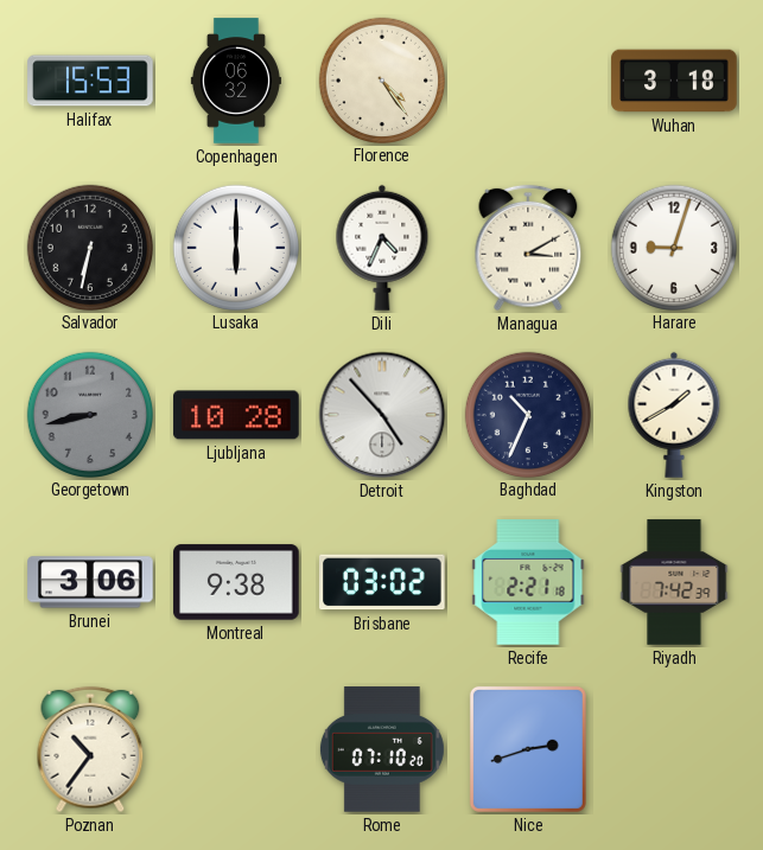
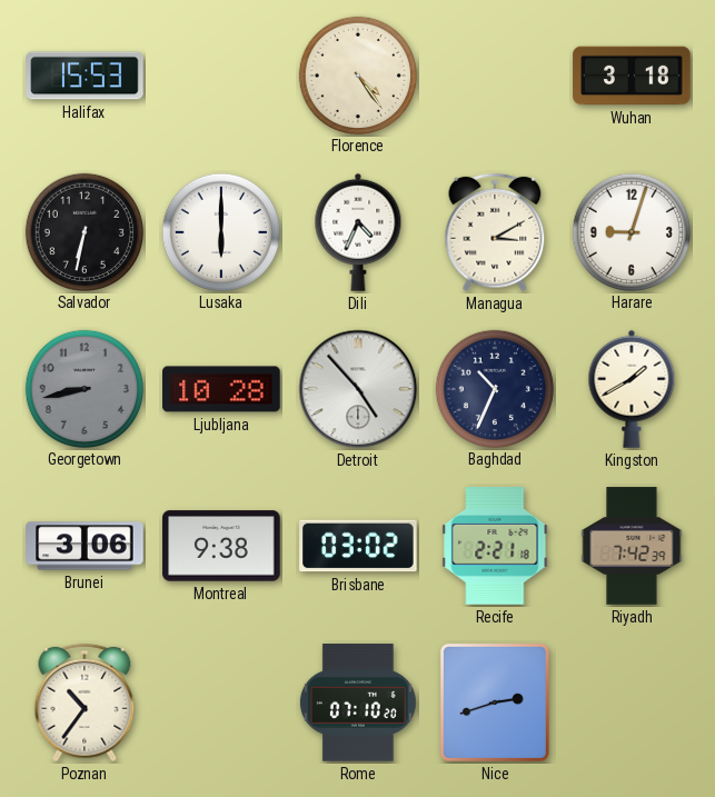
Copenhagen: 06:32 -> none
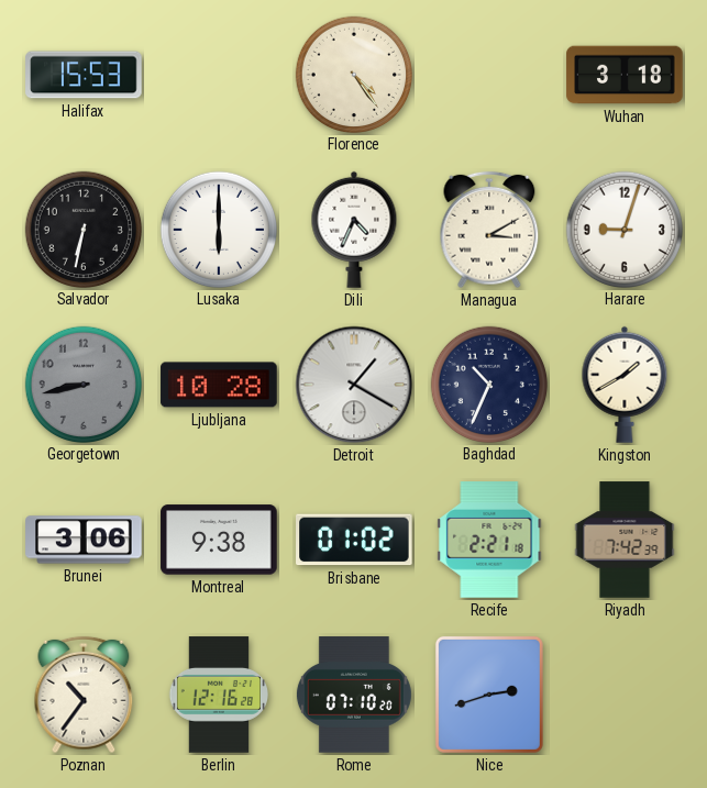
Detroit: 4:53 -> 1:20
Brisbane: 03:02 -> 01:02
Berlin: none -> 12:16
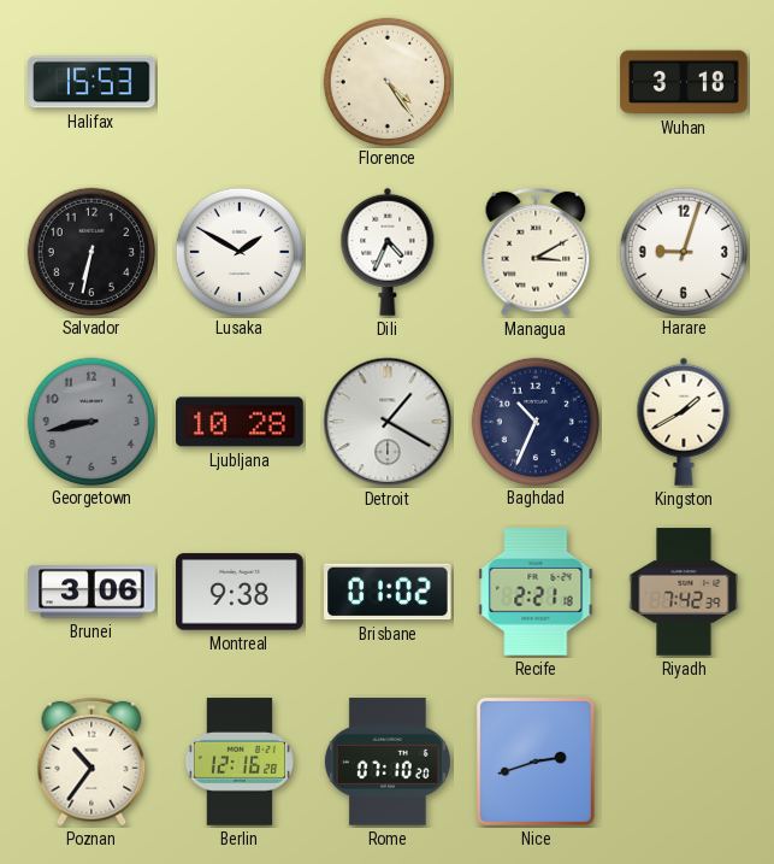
Lusaka: 6:00 -> 1:50
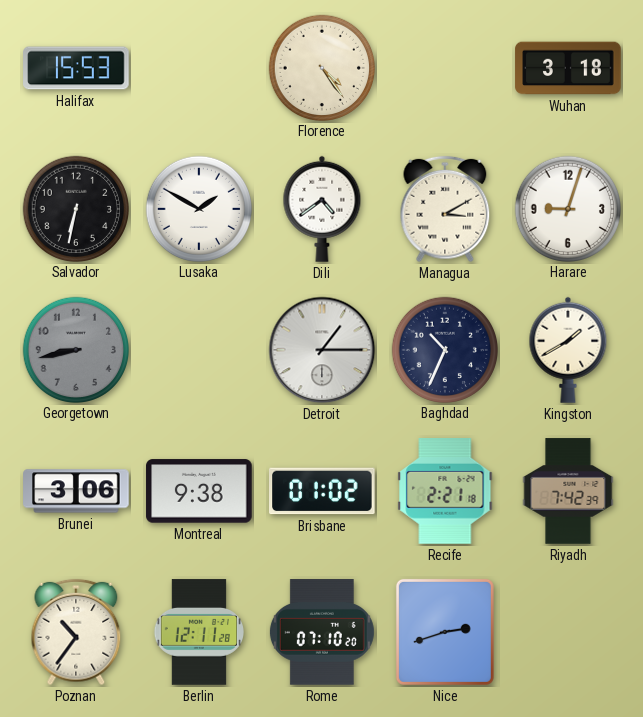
Dili: 4:34 -> 4:39
Ljubljana: 10:28 -> none
Detroit: 1:20 -> 1:15
Berlin: 12:16 -> 12:11
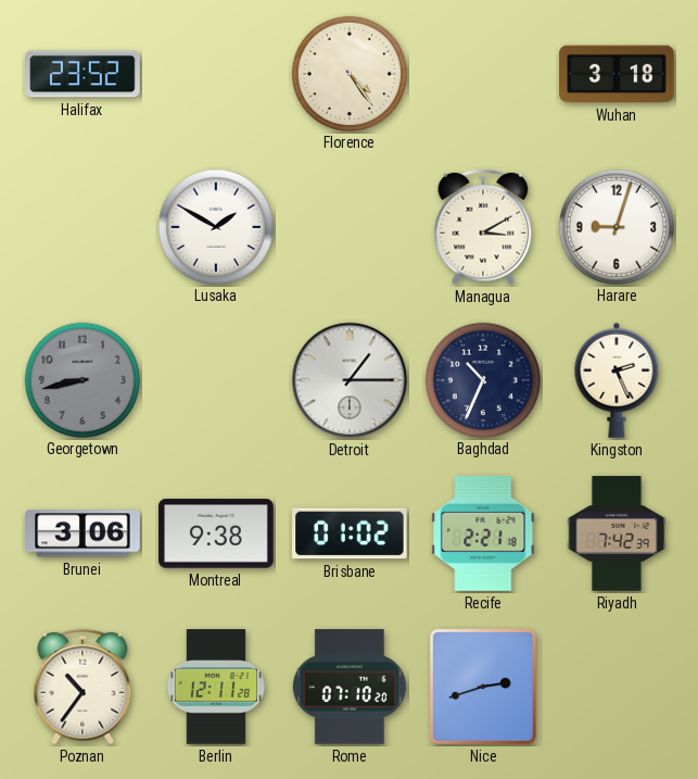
Halifax: 15:53 -> 23:52
Salvador: 6:32 -> none
Dili: 4:39 -> none
Kingston: 1:40 -> 2:26
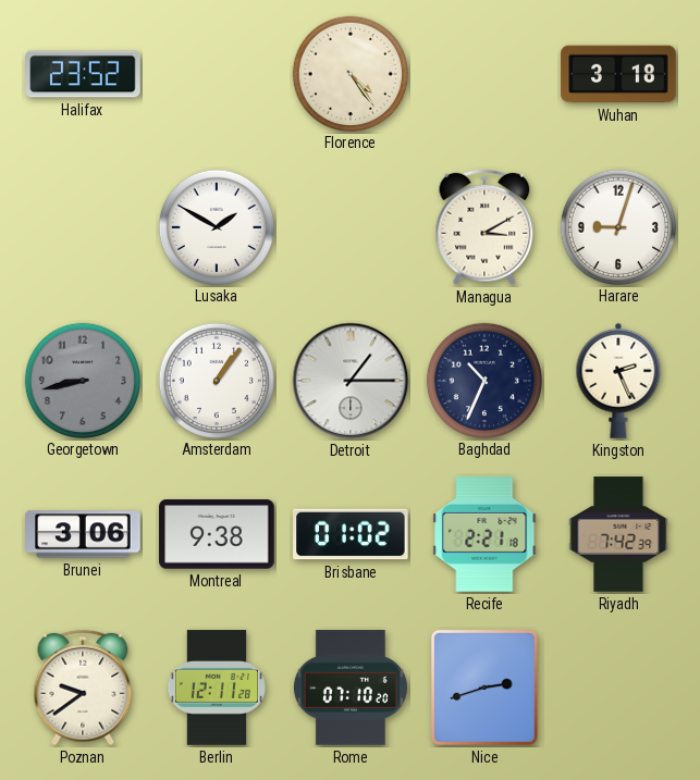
Amsterdam: none -> 1:06
Poznan: 10:36 -> 9:39
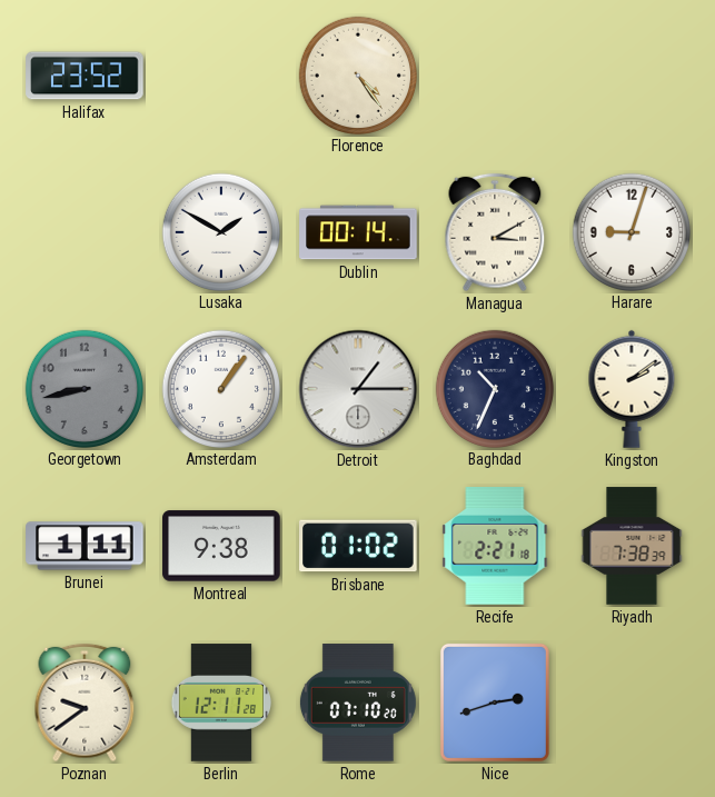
Wuhan: 3:18 -> none
Dublin: none -> 00:14
Kingston: 2:26 -> 2:09
Brunei: 3:06 -> 1:11
Riyadh: 7:42 -> 7:38
